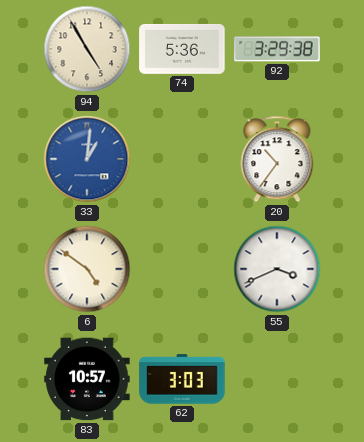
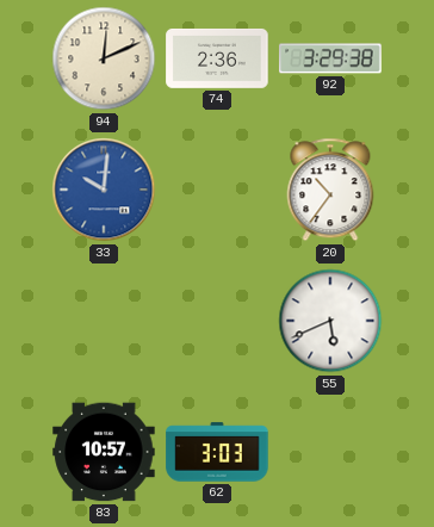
94: 4:55 -> 12:11
74: 5:36 -> 2:36
33: 1:01 -> 10:01
6: 4:51 -> none
55: 3:41 -> 5:41
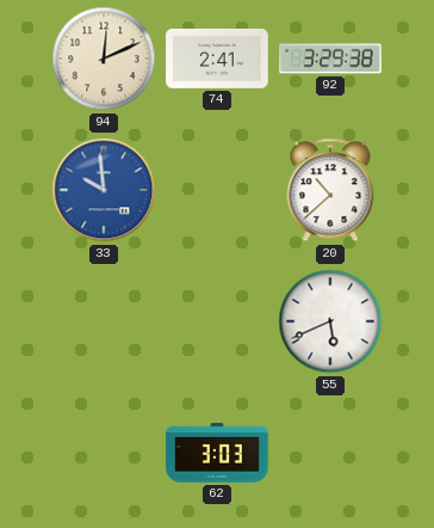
74: 2:36 -> 2:41
33: 10:01 -> 9:59
20: 10:36 -> 10:38
83: 10:57 -> none
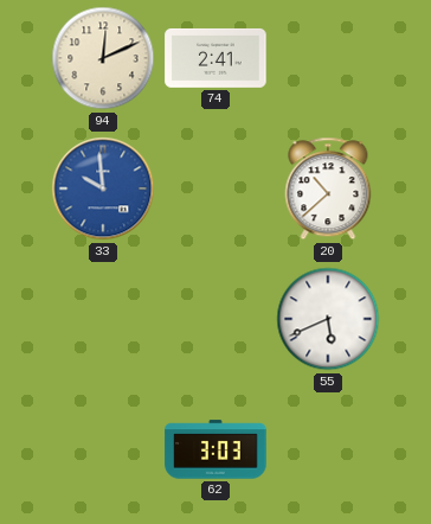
92: 3:29 -> none
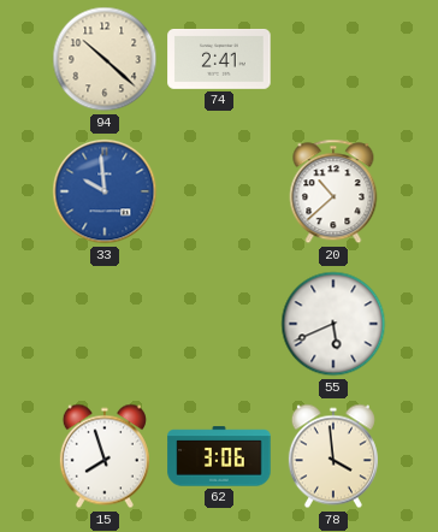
94: 12:11 -> 10:22
15: none -> 7:57
62: 3:03 -> 3:06
78: none -> 3:59
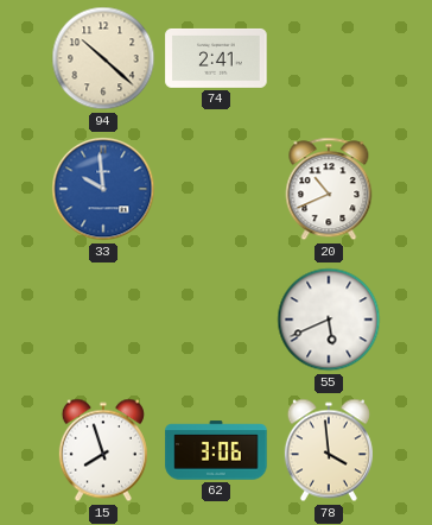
20: 10:38 -> 10:41
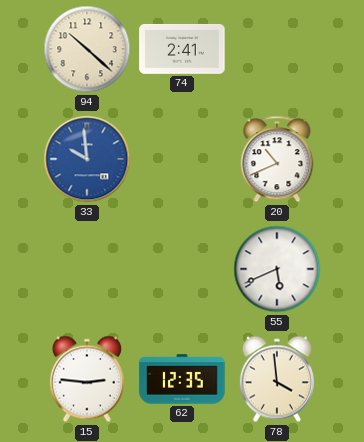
15: 7:57 -> 2:46
62: 3:06 -> 12:35
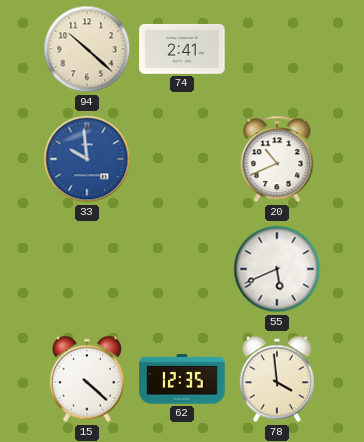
15: 2:46 -> 4:22
